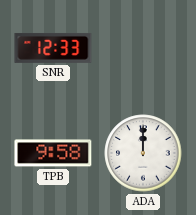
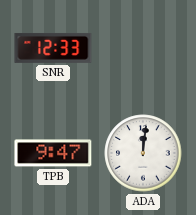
TPB: 9:58 -> 9:47
ADA: 12:00 -> 12:01
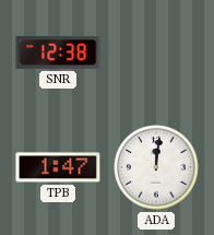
SNR: 12:33 -> 12:38
TPB: 9:47 -> 1:47
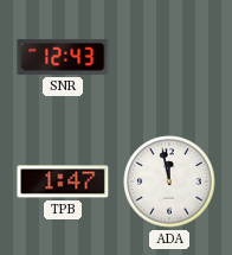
SNR: 12:38 -> 12:43
ADA: 12:01 -> 11:58
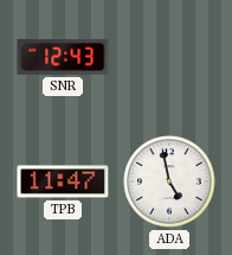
TPB: 1:47 -> 11:47
ADA: 11:58 -> 4:58
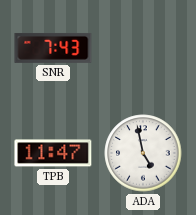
SNR: 12:43 -> 7:43
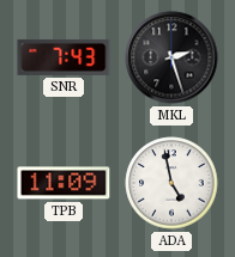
MKL: none -> 2:27
TPB: 11:47 -> 11:09
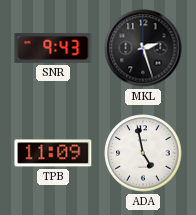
SNR: 7:43 -> 9:43
